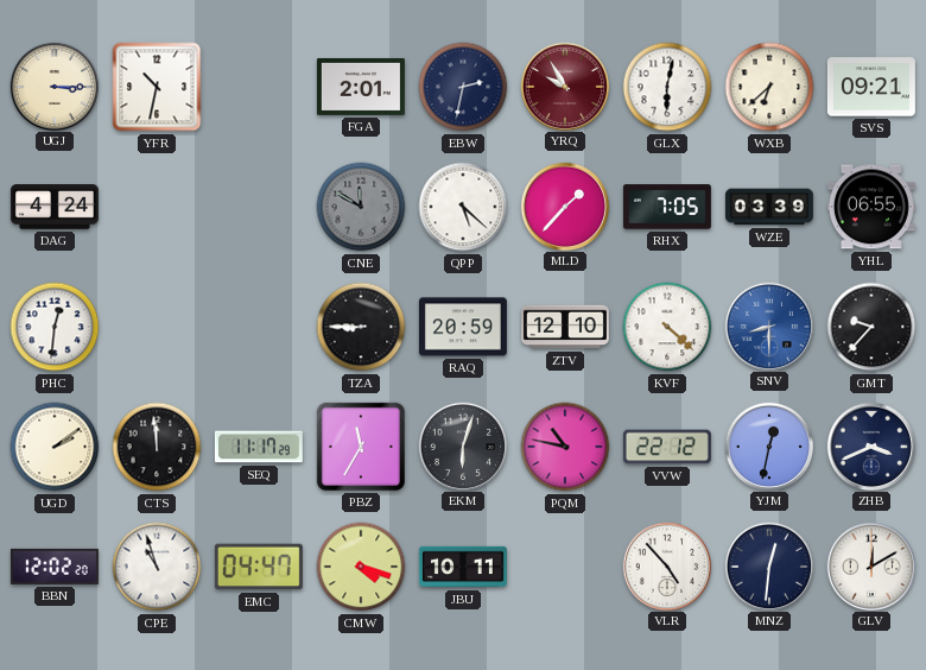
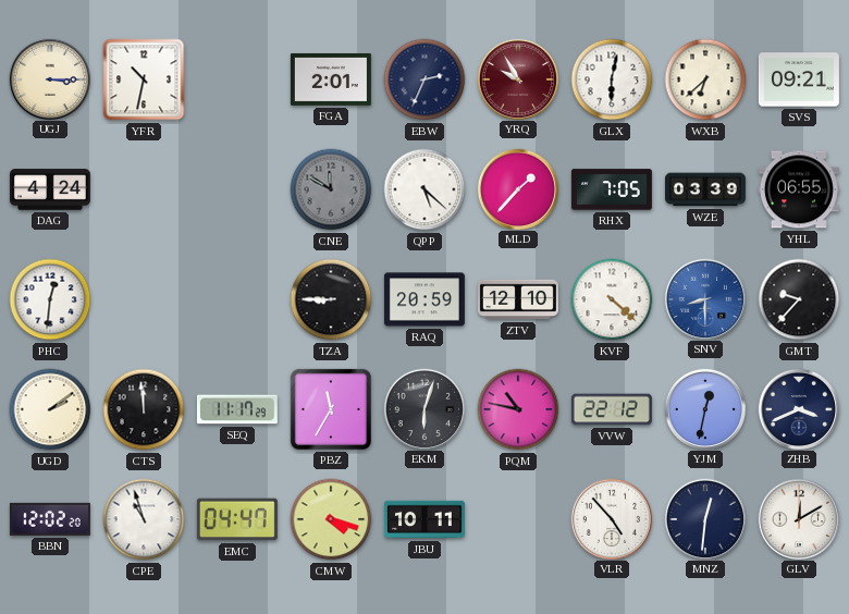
EBW: 2:32 -> 2:34
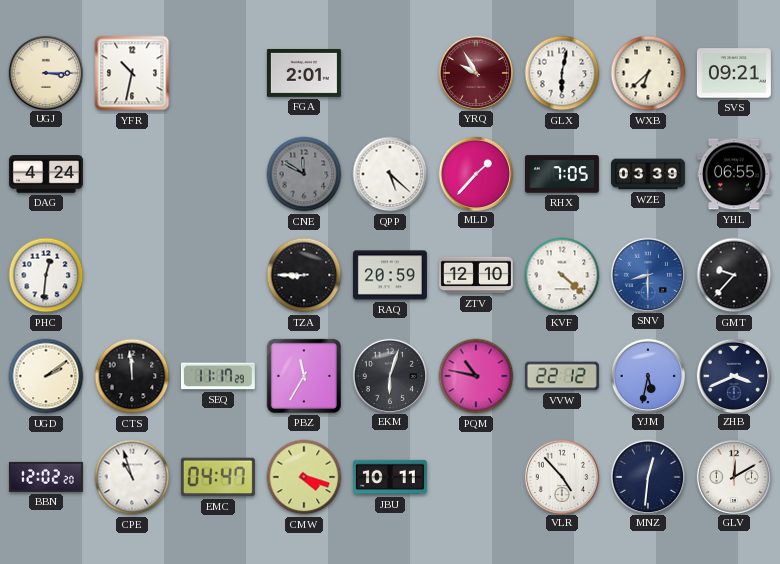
EBW: 2:34 -> none
YJM: 12:32 -> 5:32
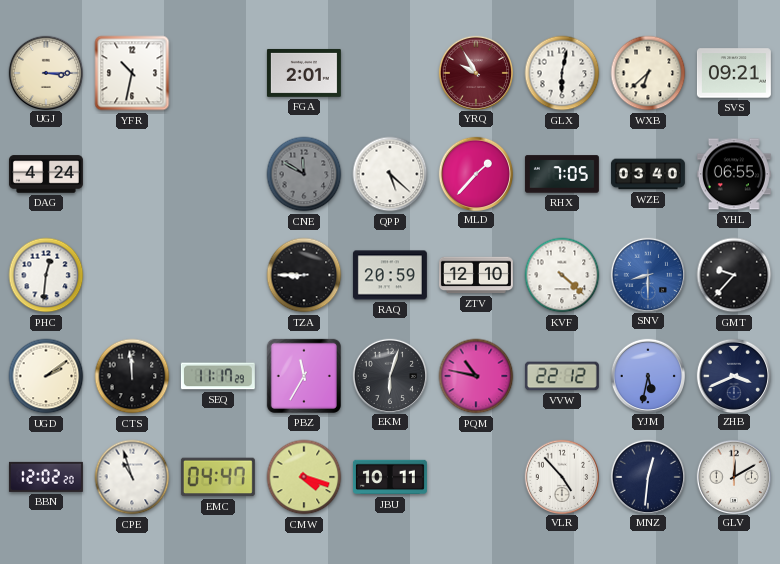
WZE: 03:39 -> 03:40
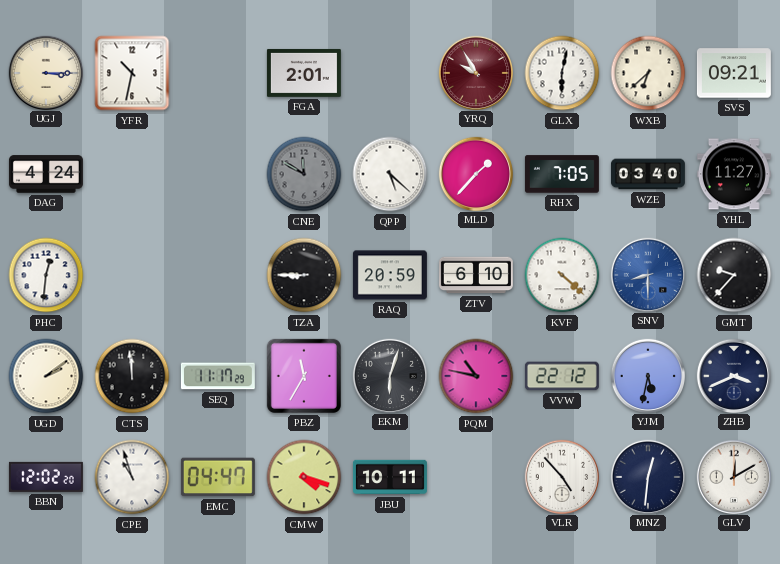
YHL: 06:55 -> 11:27
ZTV: 12:10 -> 6:10
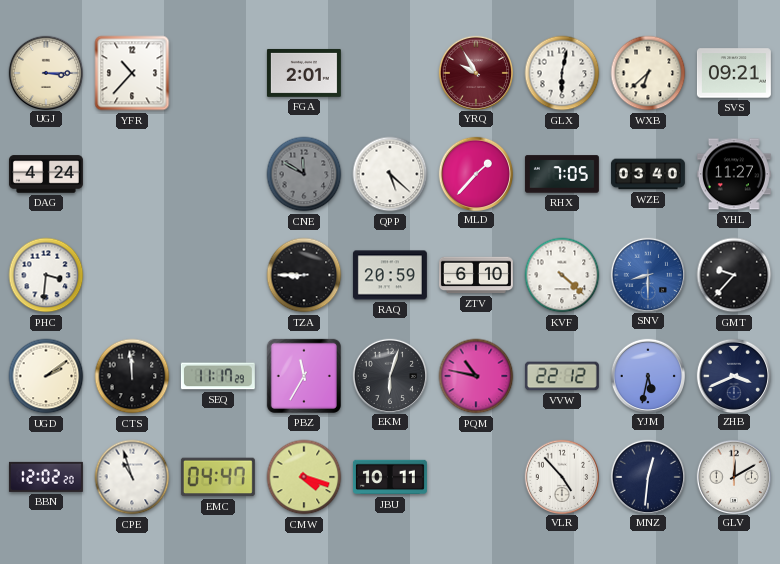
YFR: 10:32 -> 10:37
PHC: 12:31 -> 3:31
